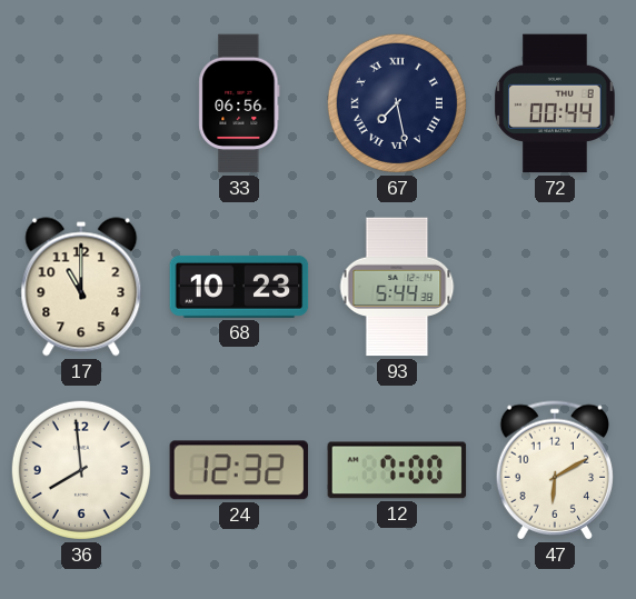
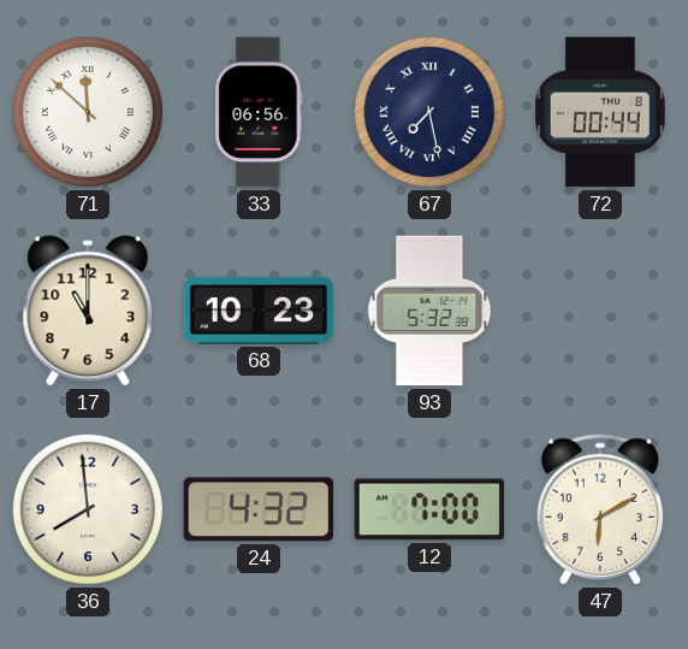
71: none -> 11:52
93: 5:44 -> 5:32
24: 12:32 -> 4:32
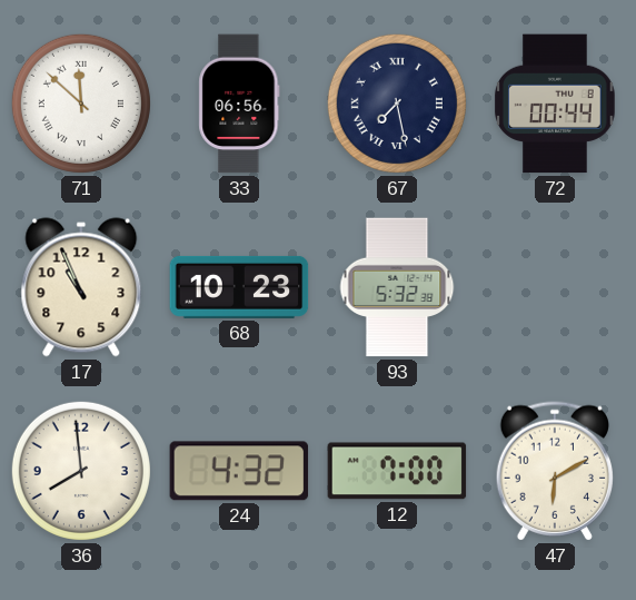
17: 11:00 -> 10:56
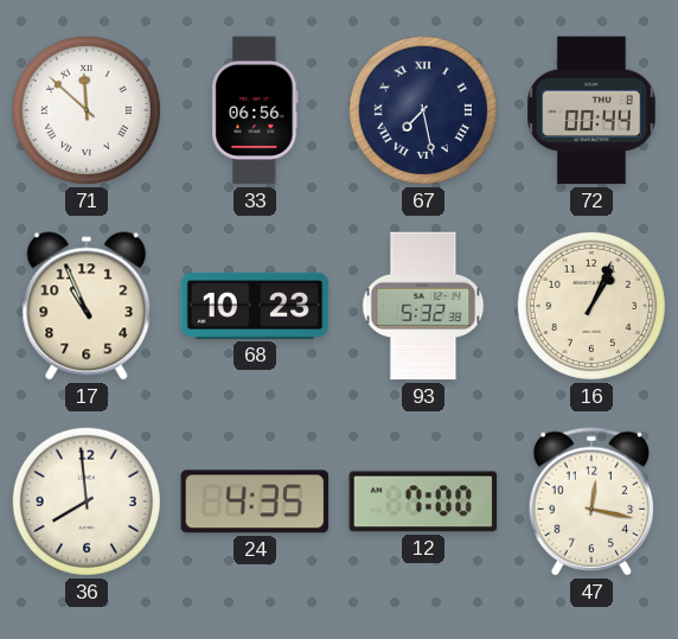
16: none -> 1:04
24: 4:32 -> 4:35
47: 6:10 -> 12:17
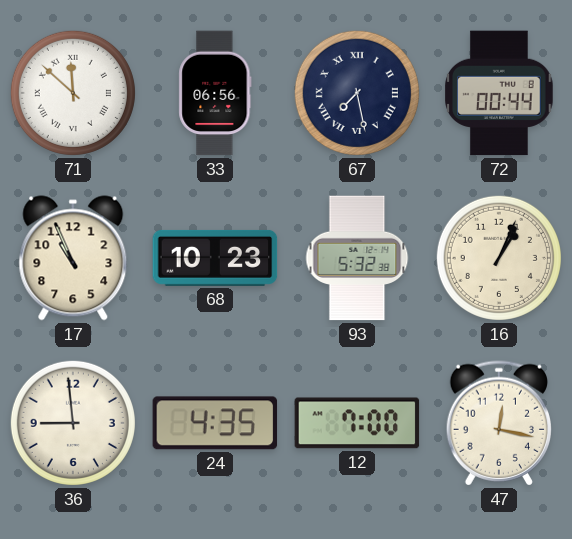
36: 7:59 -> 8:59
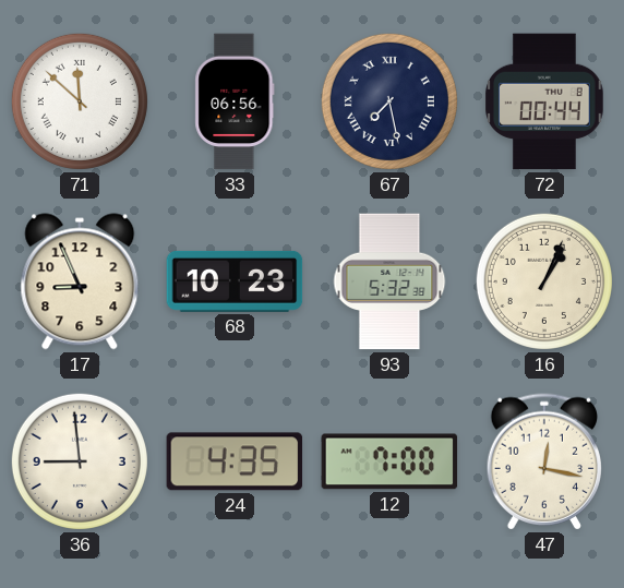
17: 10:56 -> 8:56
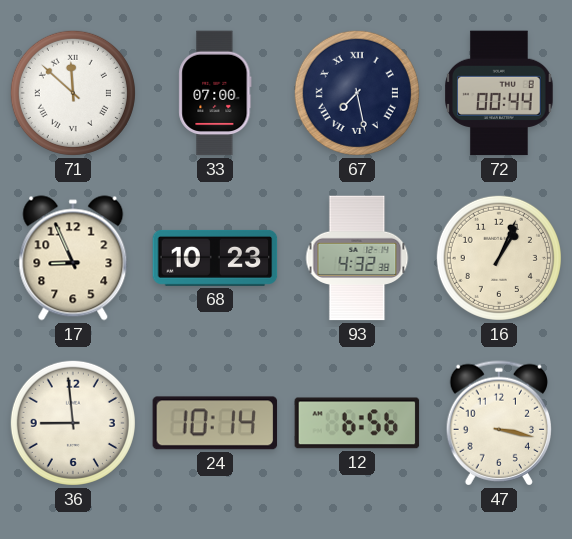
33: 06:56 -> 07:00
93: 5:32 -> 4:32
24: 4:35 -> 10:14
12: 7:00 -> 6:56
47: 12:17 -> 3:17
